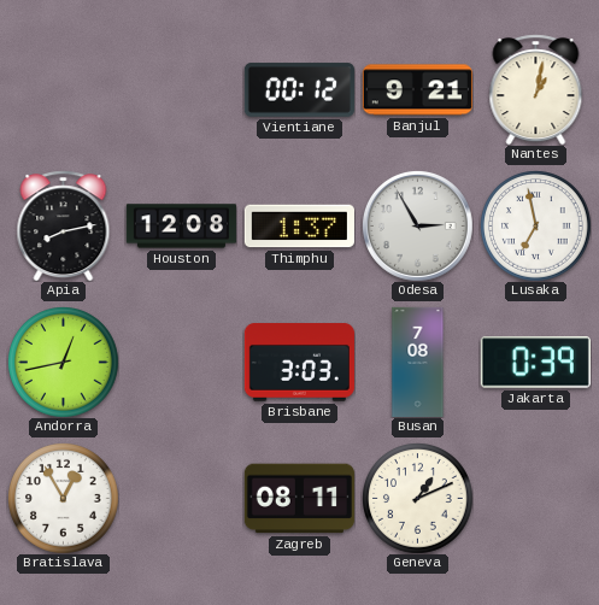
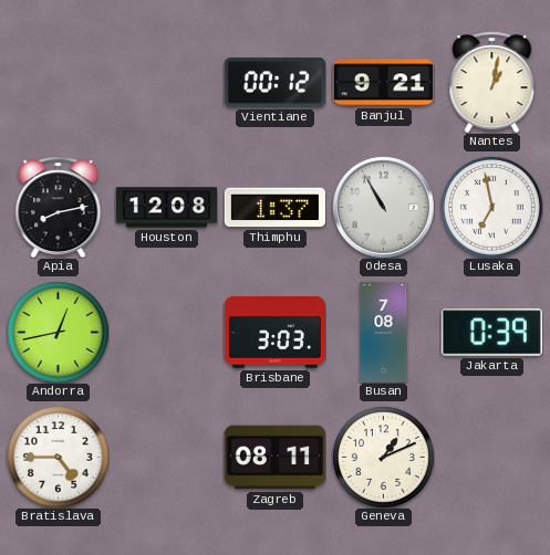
Odesa: 2:55 -> 10:55
Bratislava: 12:55 -> 4:45
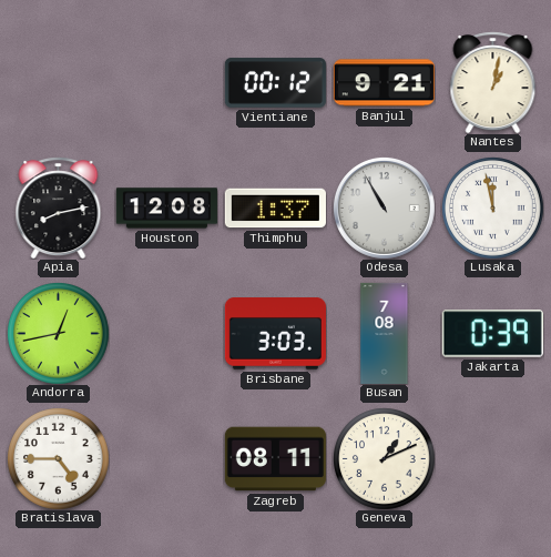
Lusaka: 6:58 -> 11:58
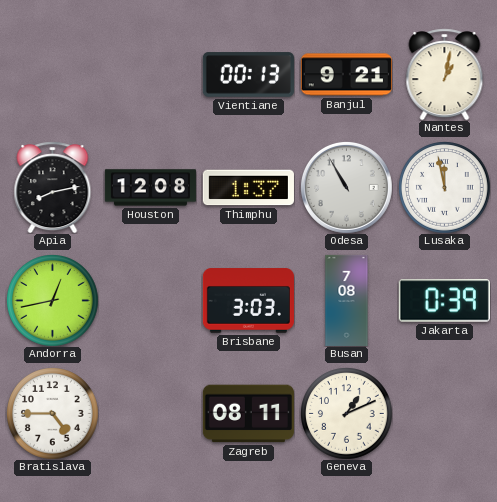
Vientiane: 00:12 -> 00:13
